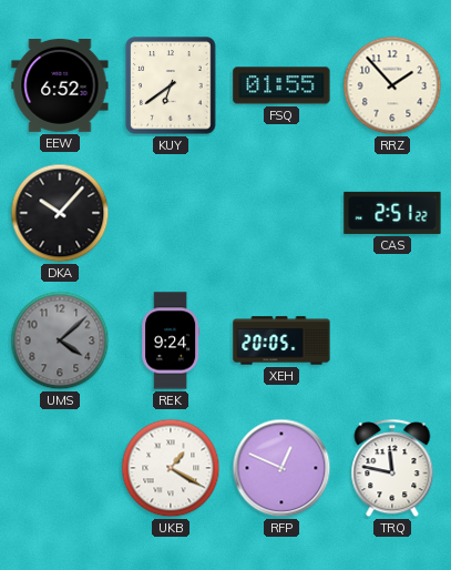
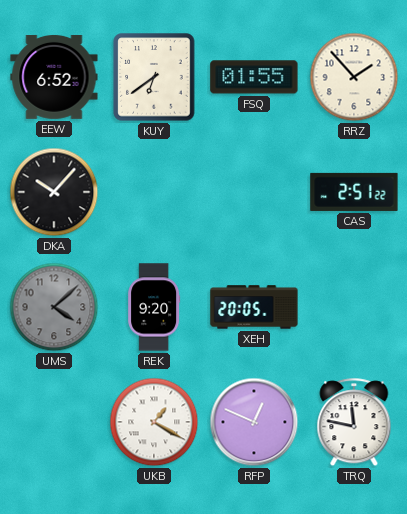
REK: 9:24 -> 9:20
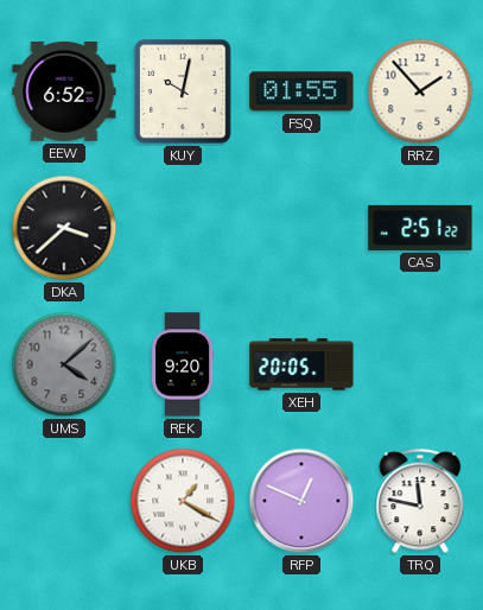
KUY: 6:39 -> 10:02
DKA: 10:07 -> 3:38
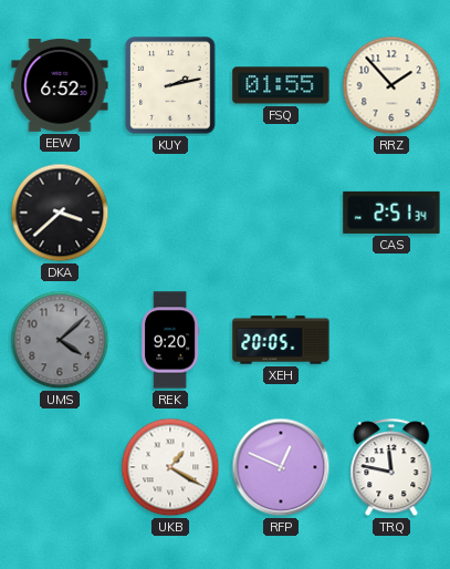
KUY: 10:02 -> 2:13
CAS: 2:51:22 -> 2:51:34
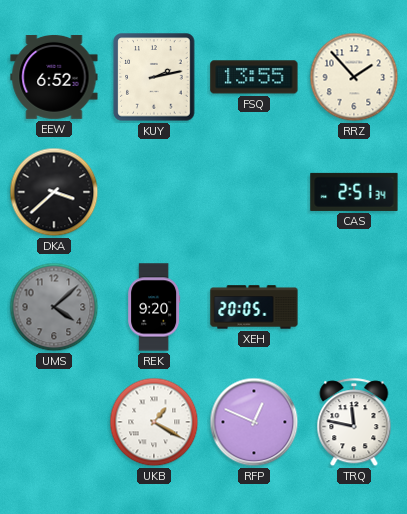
FSQ: 01:55 -> 13:55
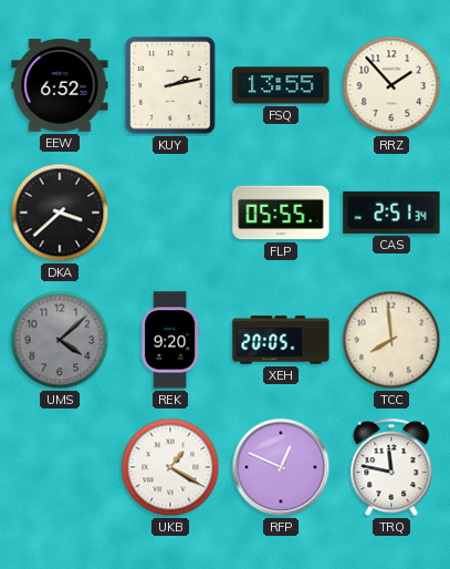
FLP: none -> 05:55
TCC: none -> 7:59
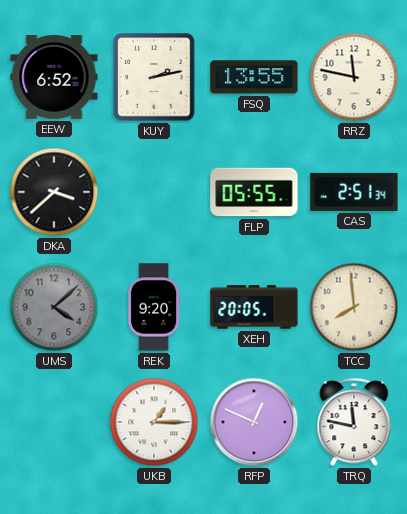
RRZ: 1:53 -> 11:47
UKB: 1:20 -> 1:15
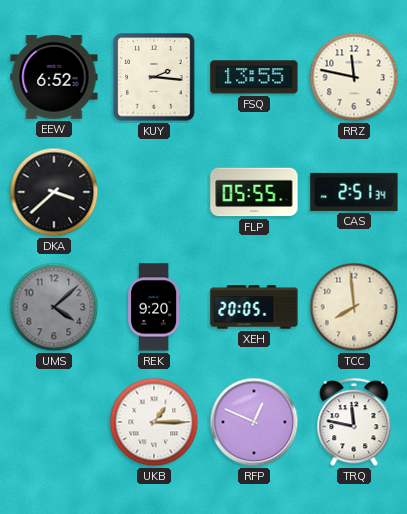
KUY: 2:13 -> 2:16
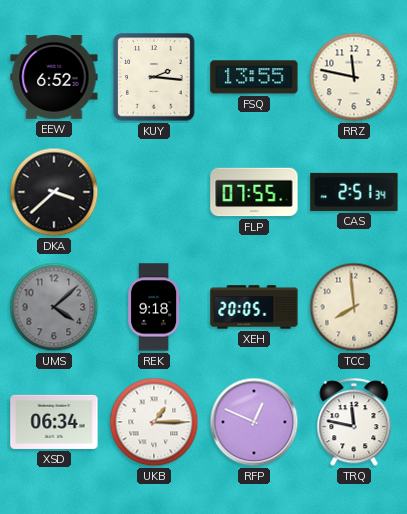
FLP: 05:55 -> 07:55
REK: 9:20 -> 9:18
XSD: none -> 06:34
